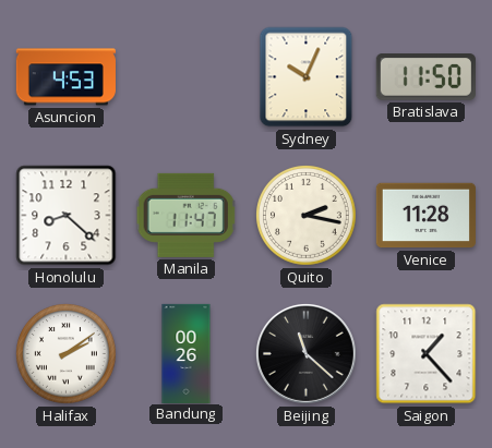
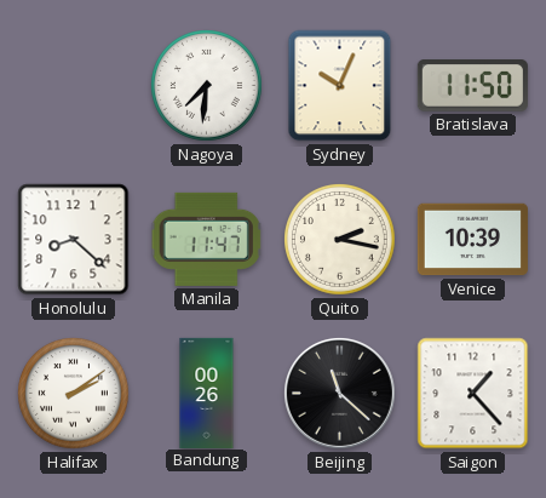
Asuncion: 4:53 -> none
Nagoya: none -> 7:31
Venice: 11:28 -> 10:39
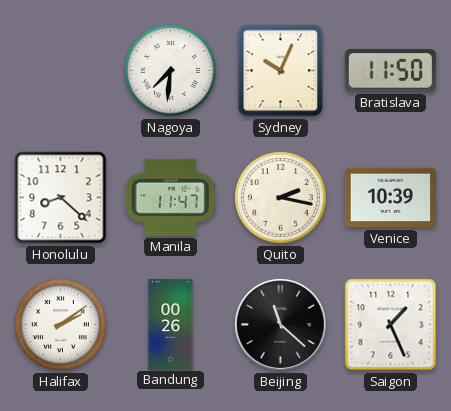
Saigon: 1:23 -> 1:26
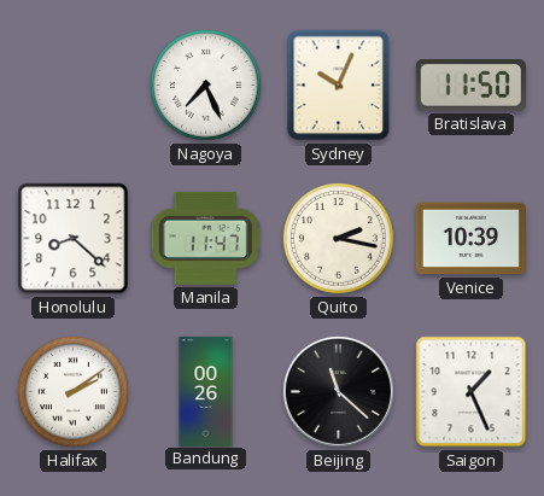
Nagoya: 7:31 -> 7:26
